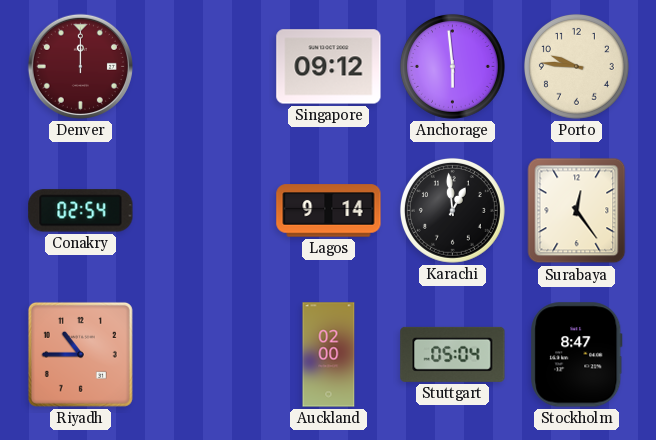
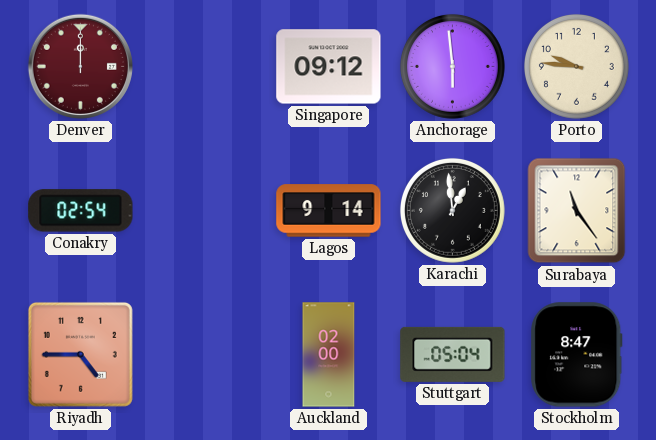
Surabaya: 12:24 -> 11:24
Riyadh: 10:45 -> 4:45
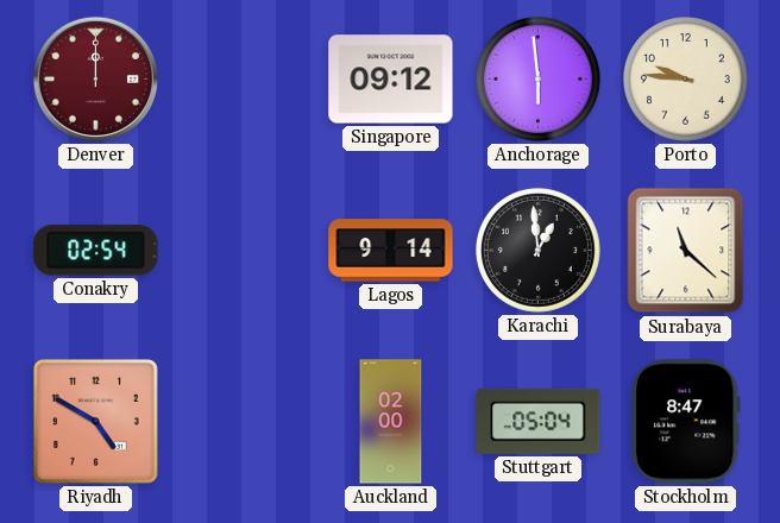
Surabaya: 11:24 -> 11:22
Riyadh: 4:45 -> 4:50
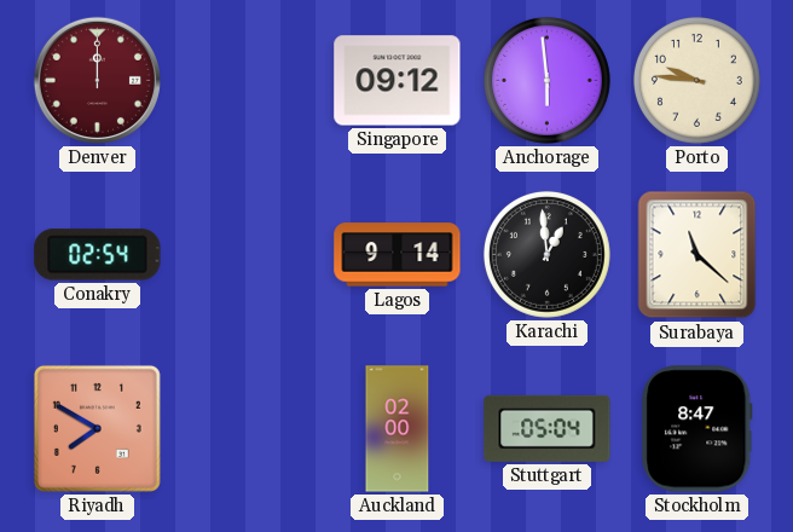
Riyadh: 4:50 -> 7:50
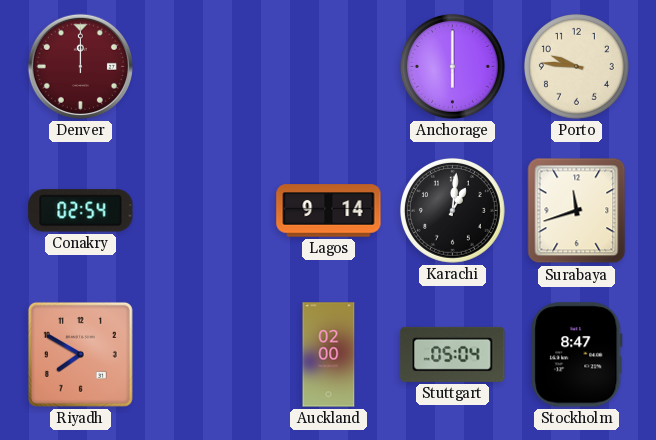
Singapore: 09:12 -> none
Anchorage: 5:59 -> 6:00
Karachi: 12:59 -> 1:01
Surabaya: 11:22 -> 11:42
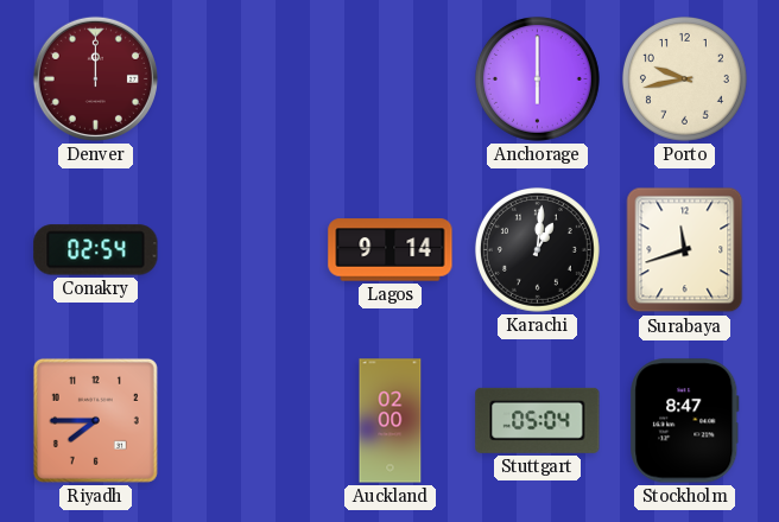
Porto: 9:46 -> 9:43
Riyadh: 7:50 -> 7:45
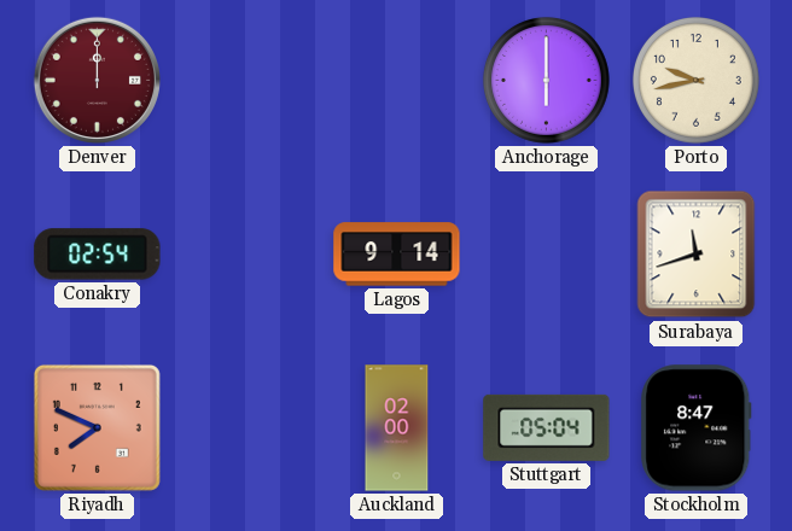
Karachi: 1:01 -> none
Riyadh: 7:45 -> 7:49
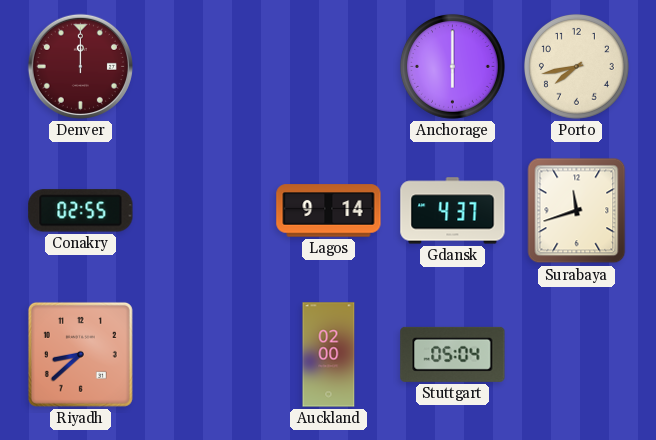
Porto: 9:43 -> 7:43
Conakry: 02:54 -> 02:55
Gdansk: none -> 4:37
Riyadh: 7:49 -> 8:38
Stockholm: 8:47 -> none
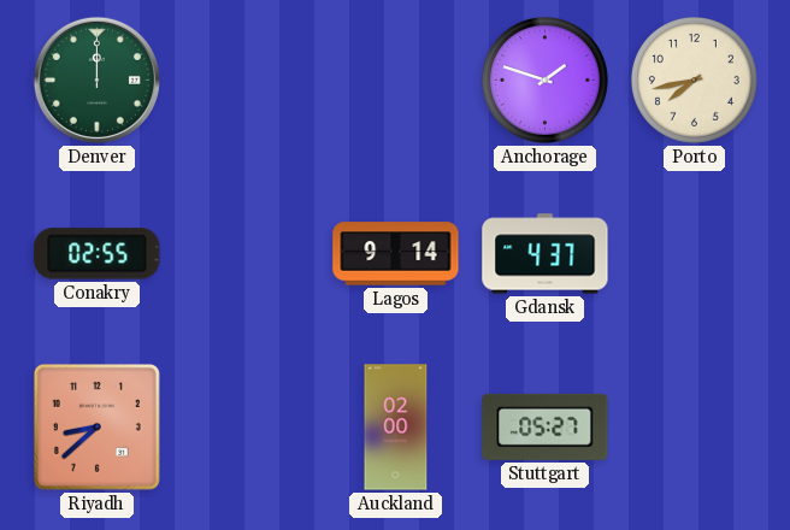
Denver dial: burgundy -> green
Anchorage: 6:00 -> 1:48
Surabaya: 11:42 -> none
Stuttgart: 05:04 -> 05:27
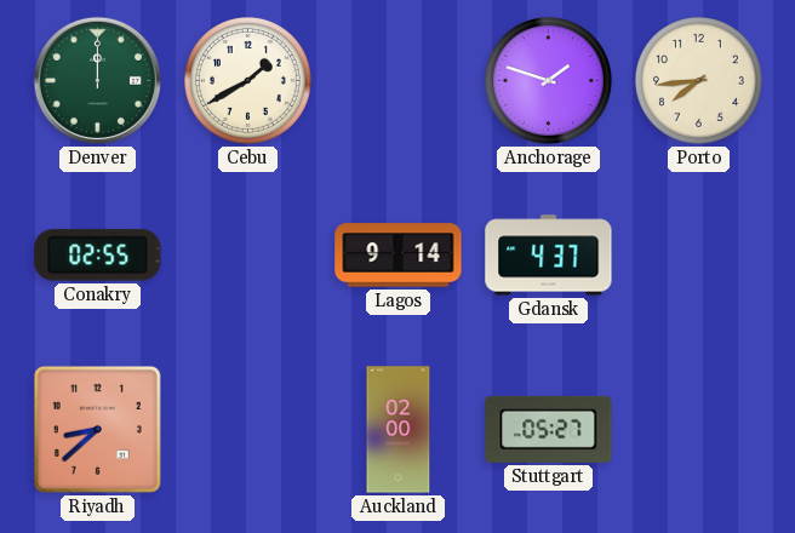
Cebu: none -> 1:40
Porto: 7:43 -> 7:44
